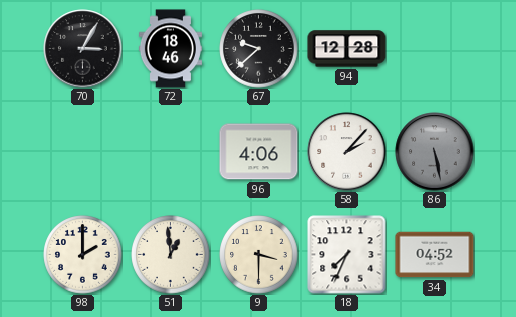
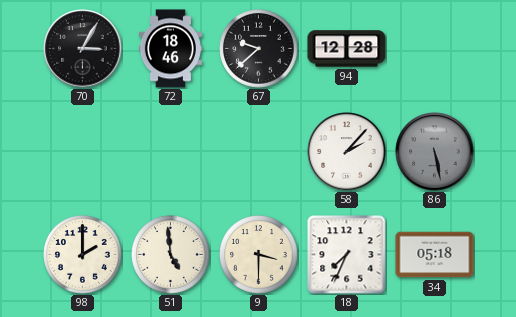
96: 4:06 -> none
51: 12:59 -> 4:59
34: 04:52 -> 05:18
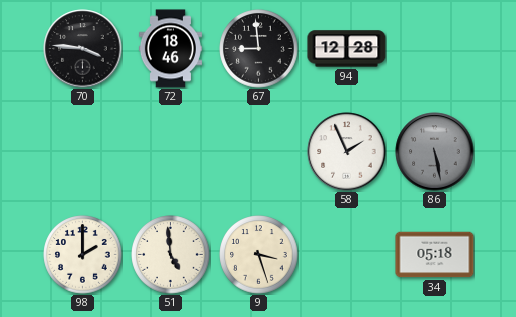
70: 3:05 -> 3:46
67: 9:38 -> 8:59
58: 2:07 -> 1:56
9: 3:30 -> 3:27
18: 7:34 -> none
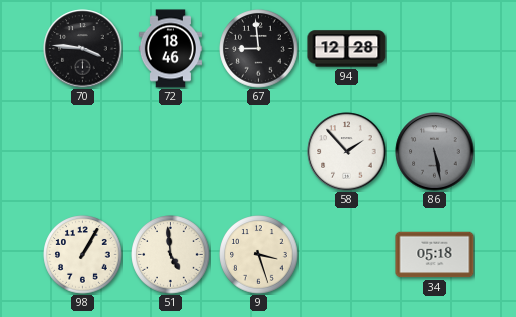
58: 1:56 -> 1:53
98: 2:00 -> 1:05
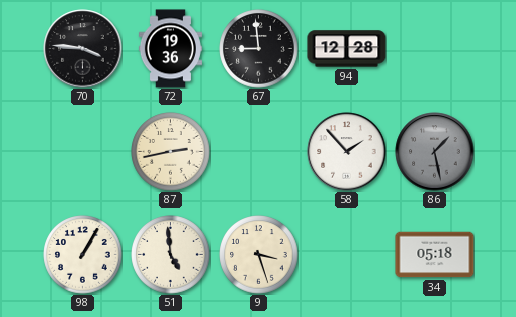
72: 18:46 -> 19:36
87: none -> 2:43
86: 5:28 -> 1:28
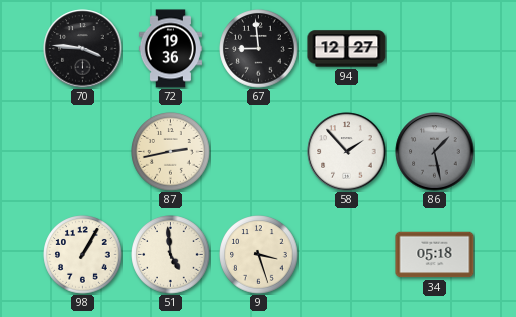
94: 12:28 -> 12:27
